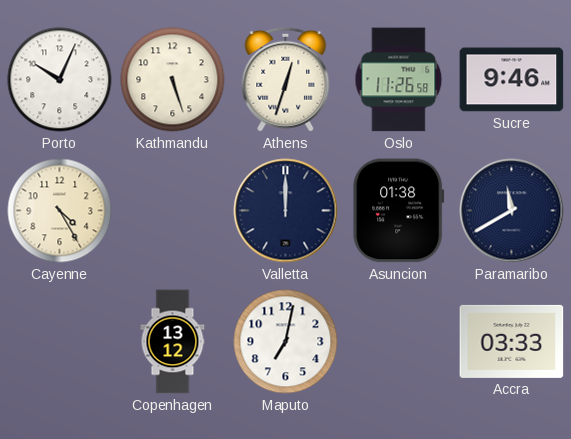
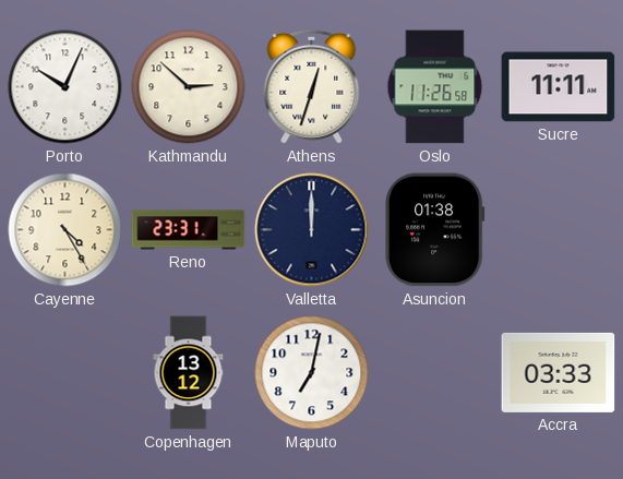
Kathmandu: 5:27 -> 2:52
Sucre: 9:46 -> 11:11
Reno: none -> 23:31
Paramaribo: 11:40 -> none
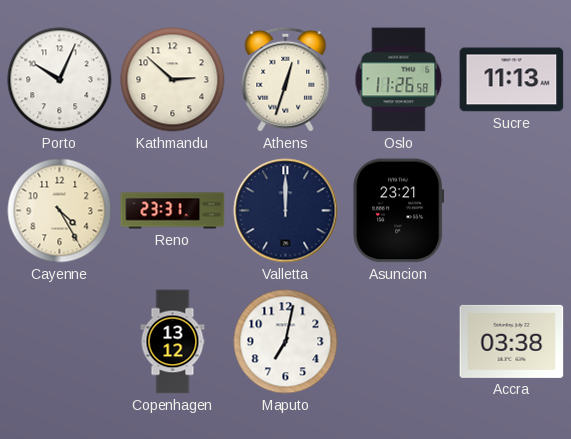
Sucre: 11:11 -> 11:13
Asuncion: 01:38 -> 23:21
Accra: 03:33 -> 03:38
